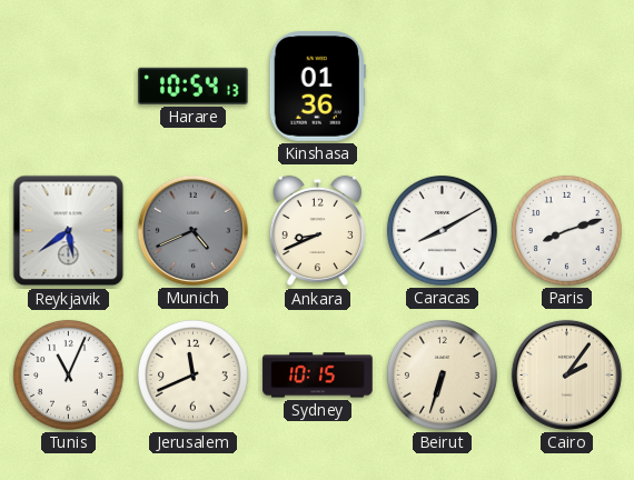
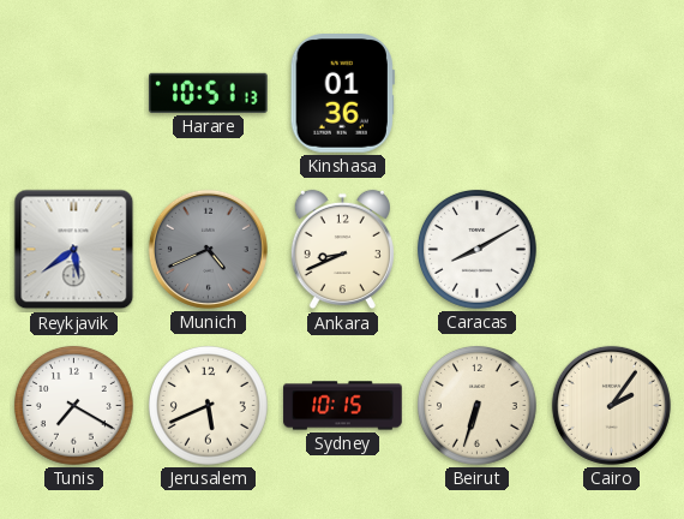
Harare: 10:54 -> 10:51
Paris: 8:12 -> none
Tunis: 11:04 -> 7:20
Jerusalem: 11:41 -> 5:41
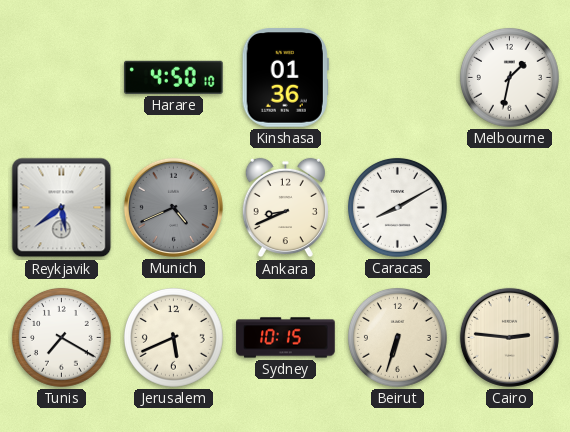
Harare: 10:51 -> 4:50
Melbourne: none -> 1:32
Cairo: 2:06 -> 2:46
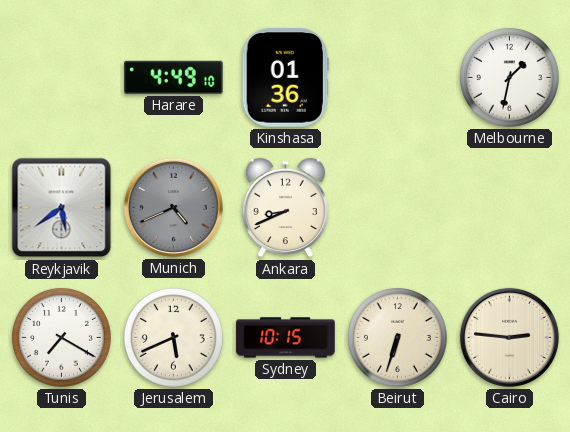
Harare: 4:50 -> 4:49
Caracas: 8:10 -> none
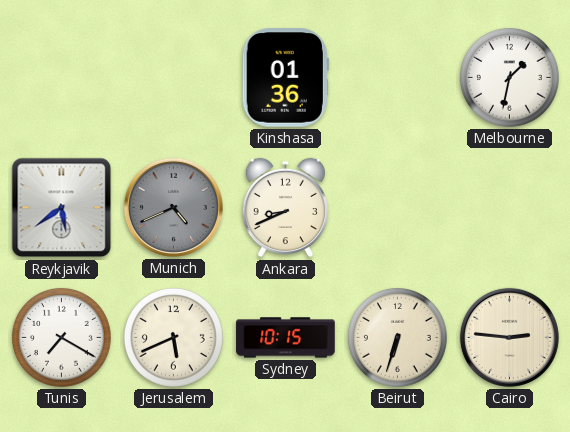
Harare: 4:49 -> none
